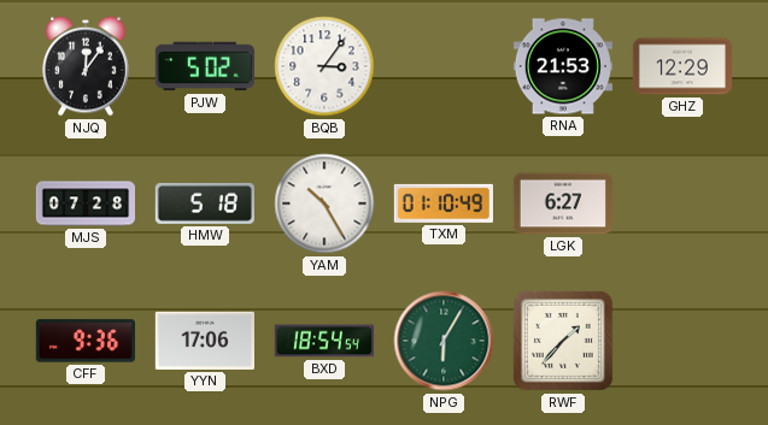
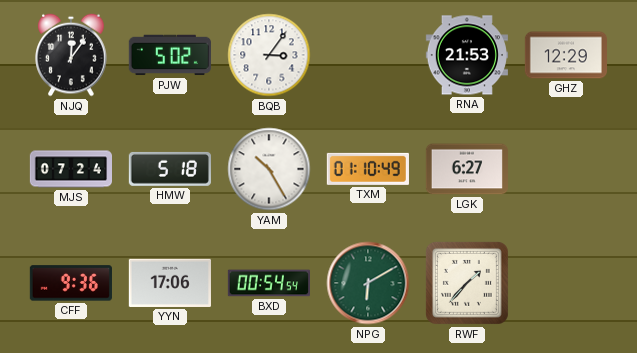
MJS: 07:28 -> 07:24
BXD: 18:54 -> 00:54
NPG: 6:05 -> 6:10
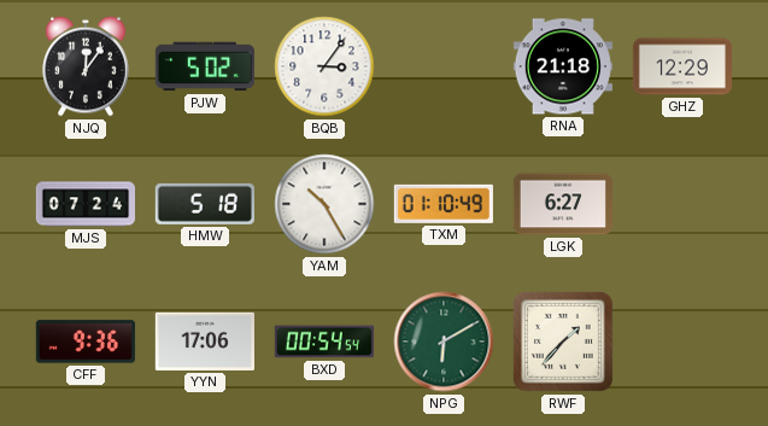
RNA: 21:53 -> 21:18
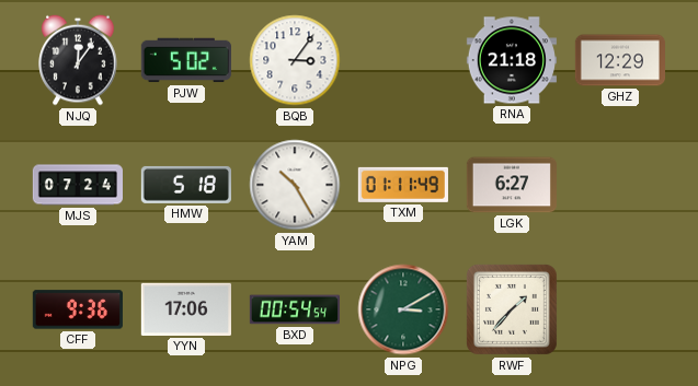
TXM: 01:10 -> 01:11
NPG: 6:10 -> 3:10
